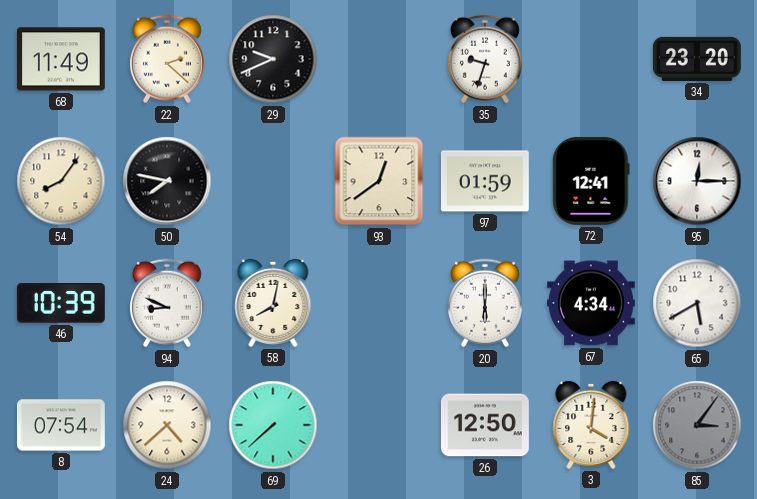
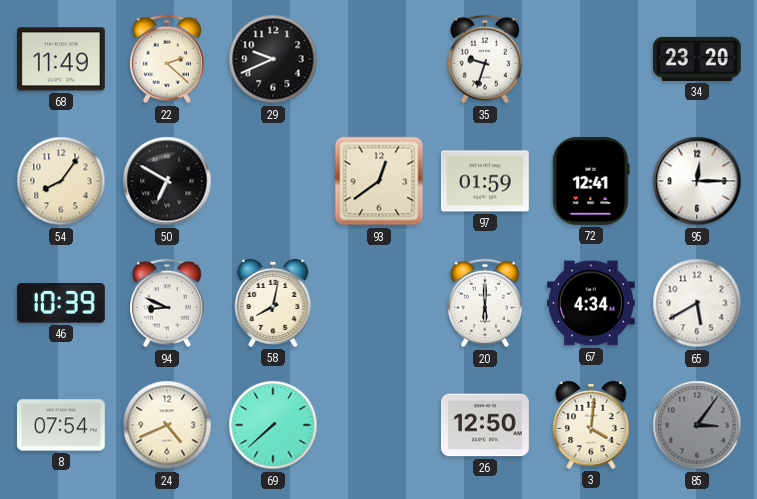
50: 7:47 -> 6:50
24: 4:38 -> 4:41
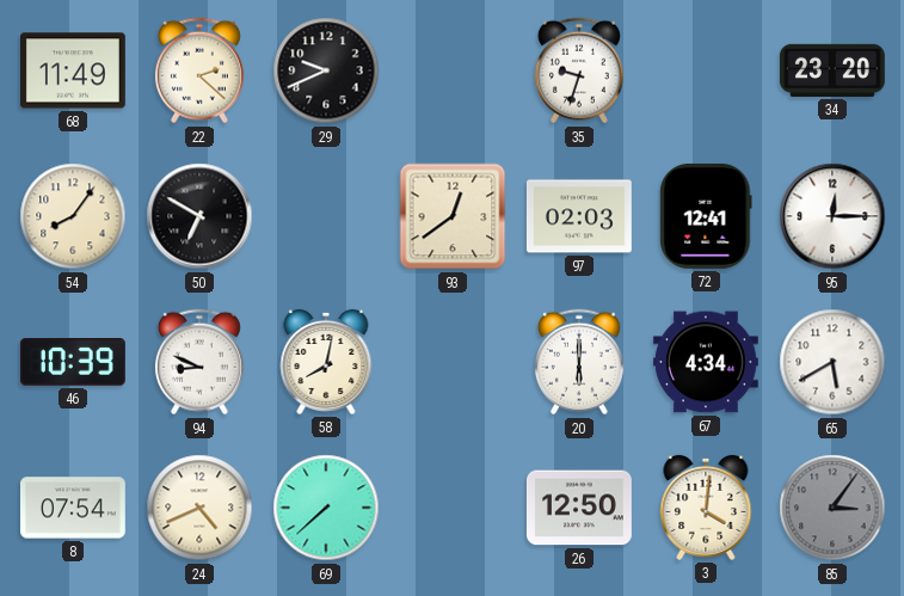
97: 01:59 -> 02:03
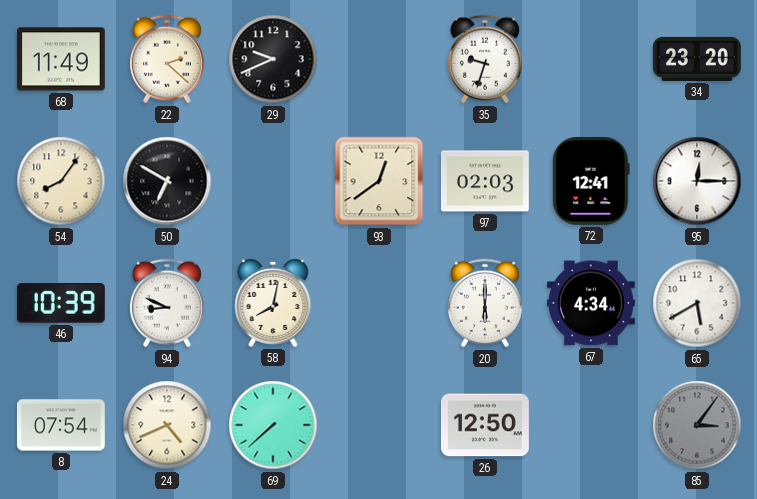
3: 4:01 -> none
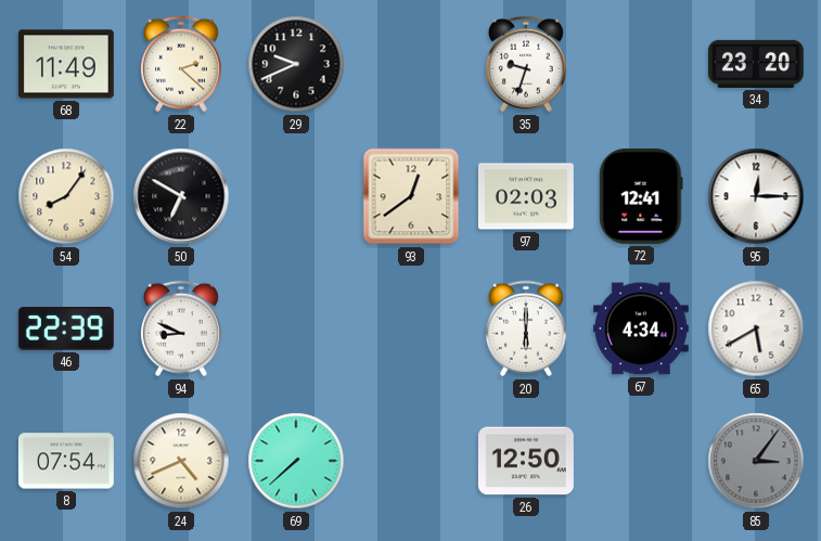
46: 10:39 -> 22:39
58: 8:02 -> none
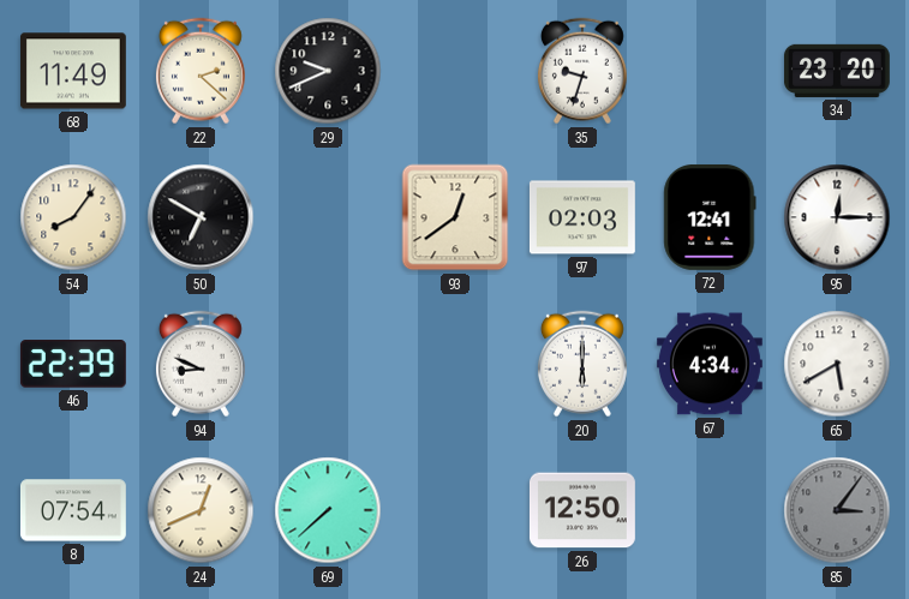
24: 4:41 -> 12:41
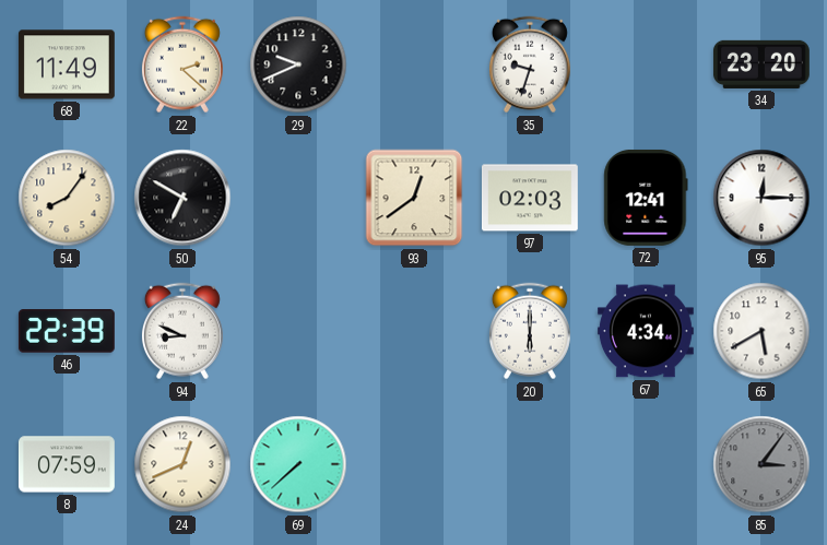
8: 07:54 -> 07:59
26: 12:50 -> none
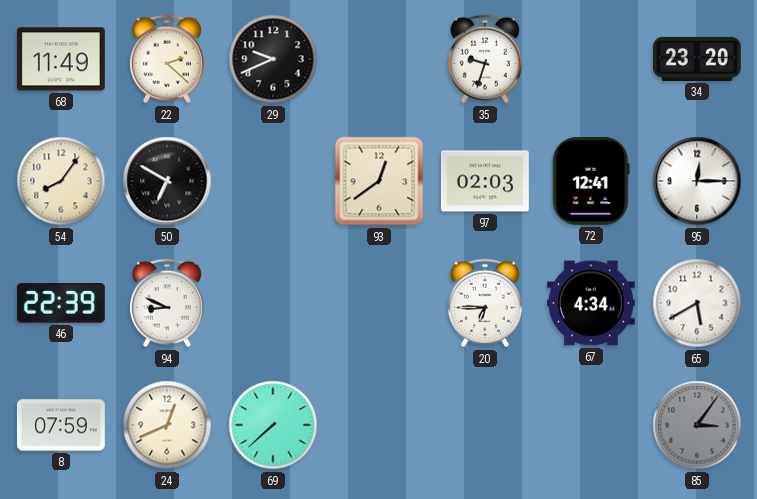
20: 6:00 -> 6:45
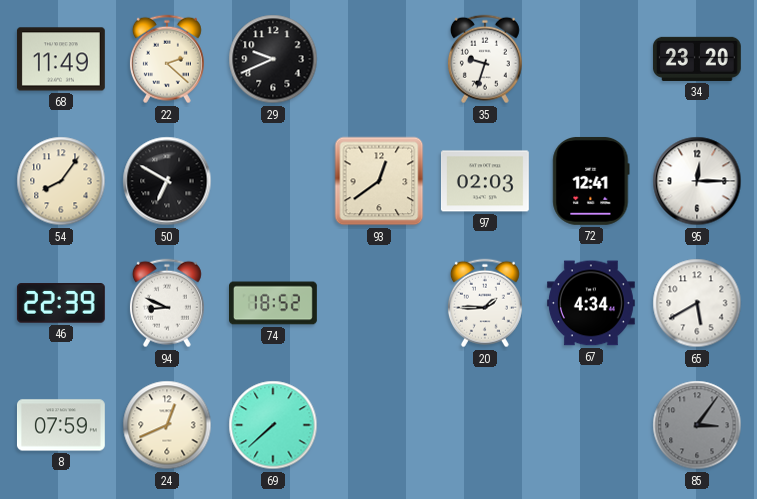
74: none -> 18:52
20: 6:45 -> 1:45
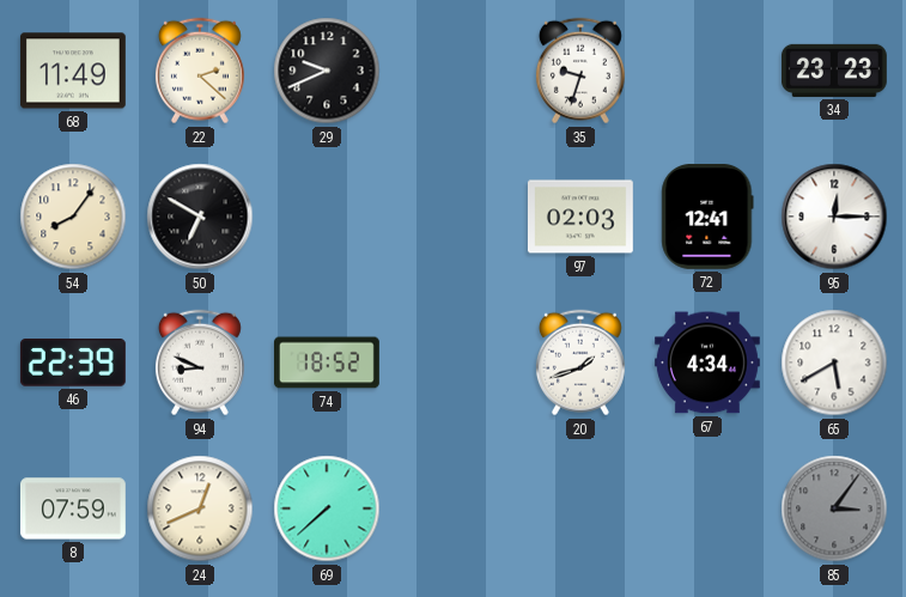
34: 23:20 -> 23:23
93: 12:39 -> none
20: 1:45 -> 1:42
